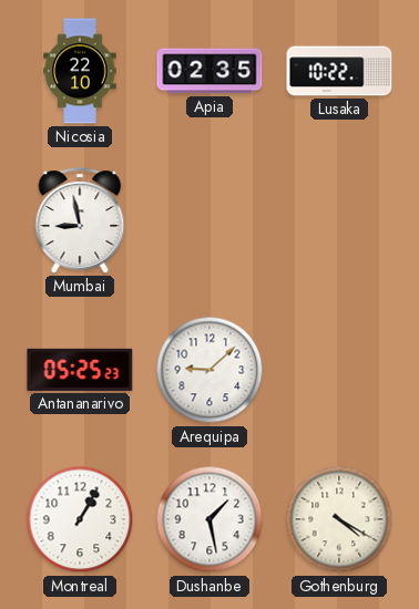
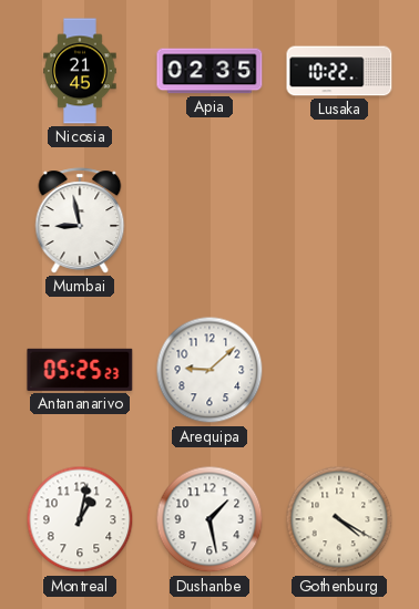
Nicosia: 22:10 -> 21:45
Montreal: 1:05 -> 1:02
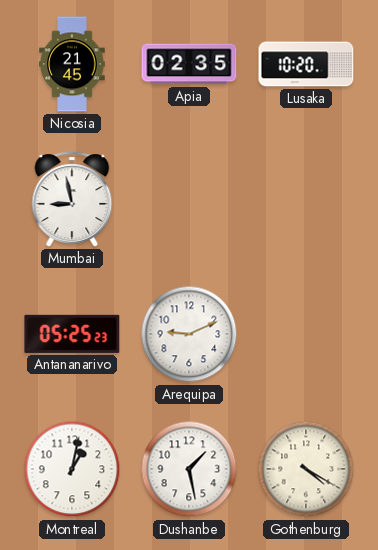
Lusaka: 10:22 -> 10:20
Arequipa: 9:08 -> 9:11
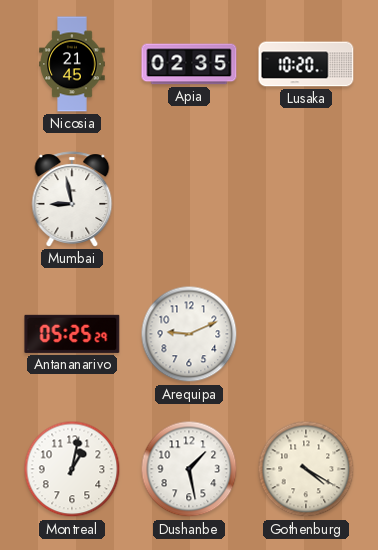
Antananarivo: 05:25:23 -> 05:25:29
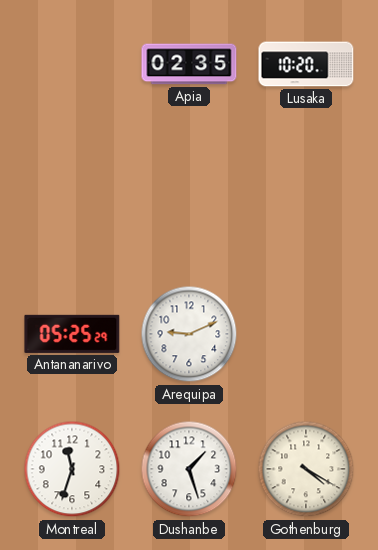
Nicosia: 21:45 -> none
Mumbai: 8:58 -> none
Montreal: 1:02 -> 11:33
Dushanbe: 1:28 -> 1:27
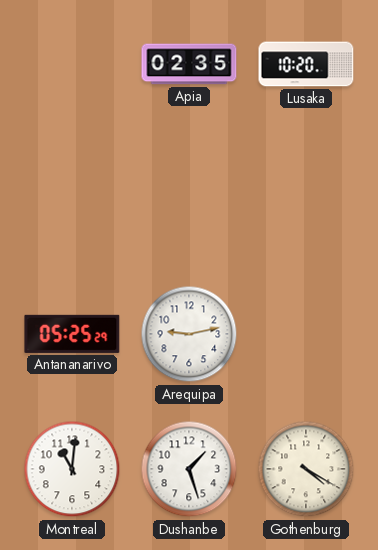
Arequipa: 9:11 -> 9:13
Montreal: 11:33 -> 11:01
